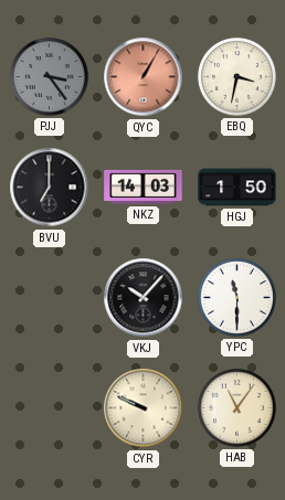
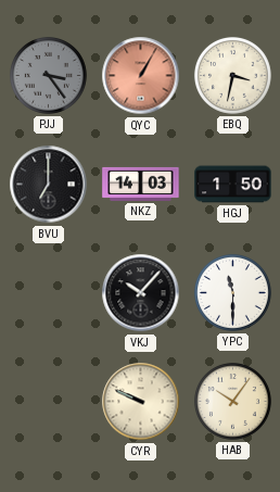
HAB: 11:06 -> 10:06
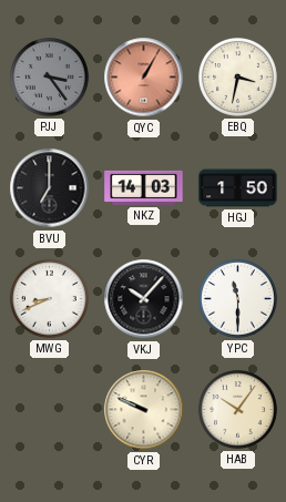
MWG: none -> 8:41
